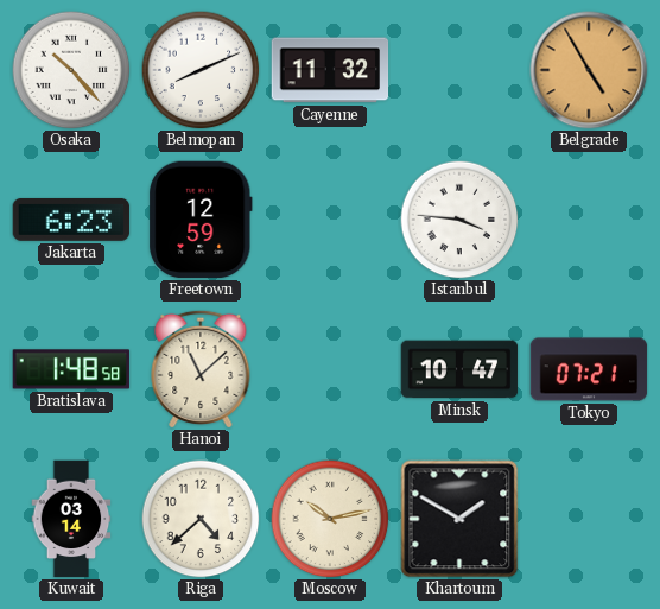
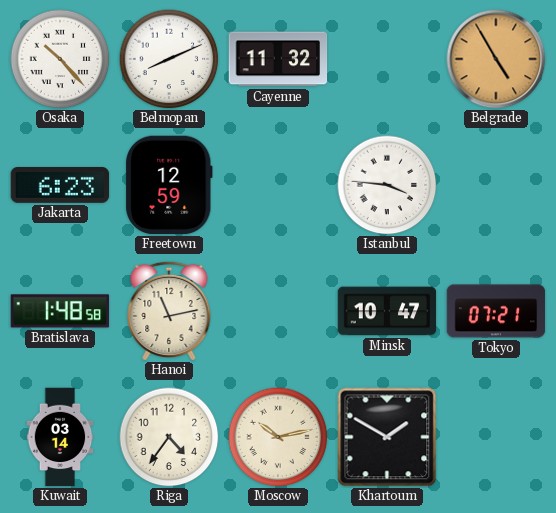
Hanoi: 11:08 -> 11:13
Riga: 4:38 -> 4:36
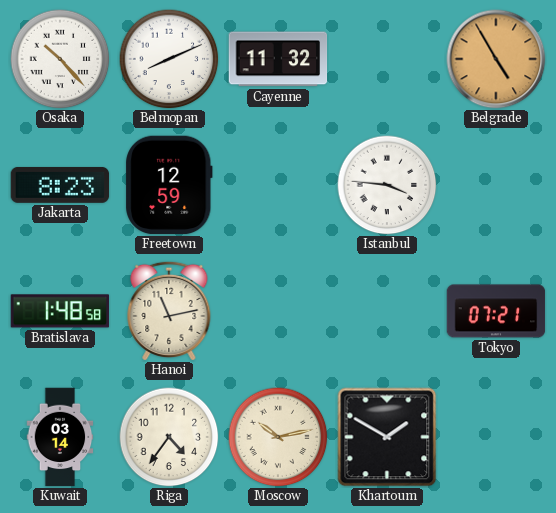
Jakarta: 6:23 -> 8:23
Minsk: 10:47 -> none
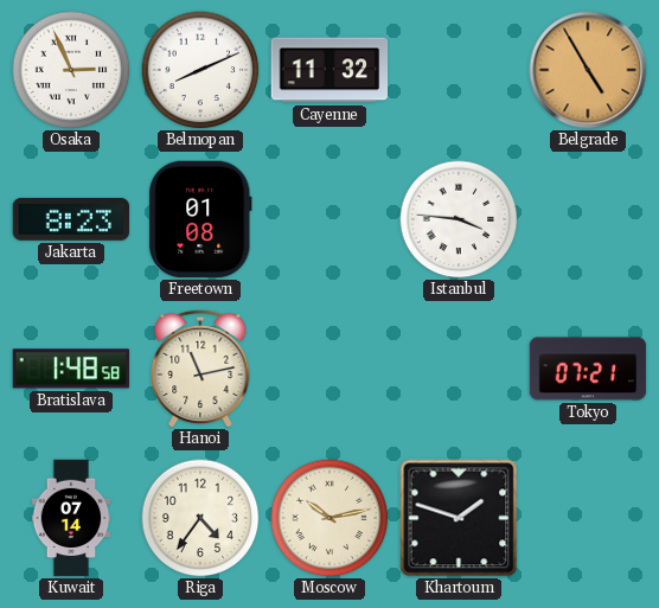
Osaka: 10:23 -> 2:56
Freetown: 12:59 -> 01:08
Kuwait: 03:14 -> 07:14
Khartoum: 1:50 -> 1:48
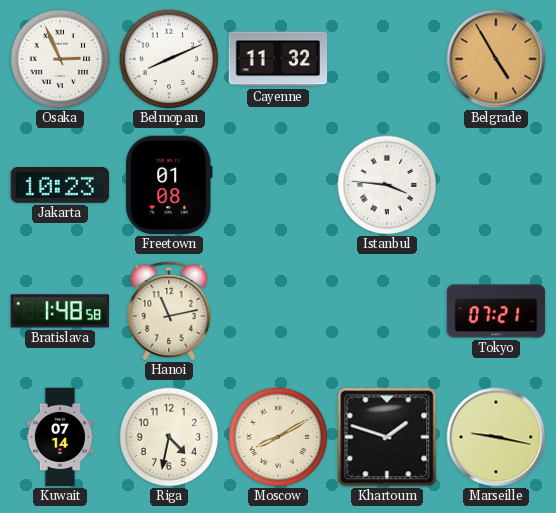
Jakarta: 8:23 -> 10:23
Riga: 4:36 -> 4:32
Moscow: 10:13 -> 8:10
Marseille: none -> 9:17
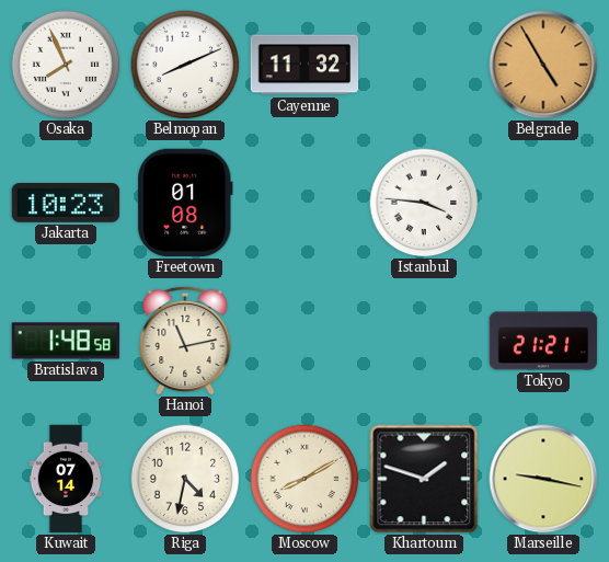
Osaka: 2:56 -> 7:56
Tokyo: 07:21 -> 21:21
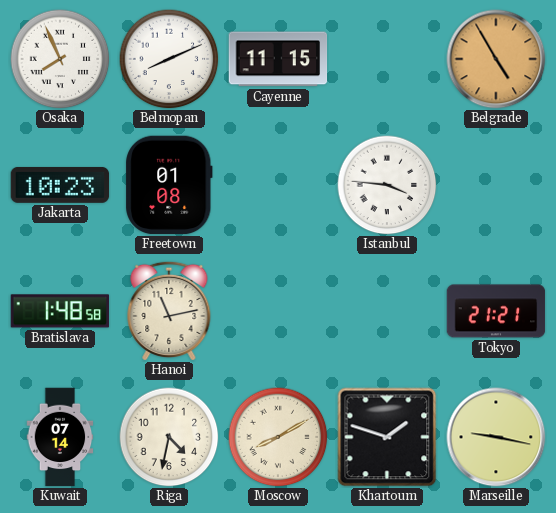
Cayenne: 11:32 -> 11:15
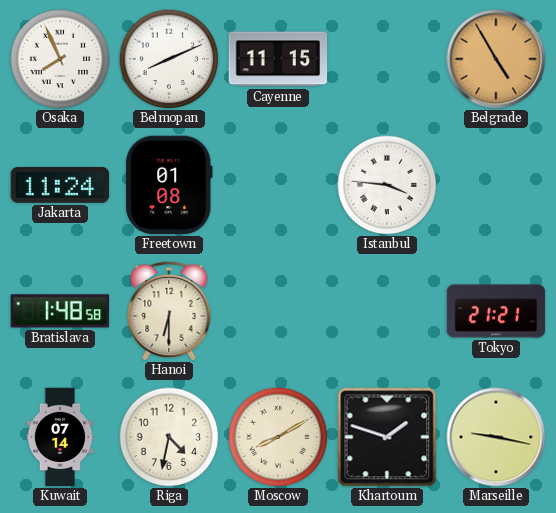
Jakarta: 10:23 -> 11:24
Hanoi: 11:13 -> 6:30
